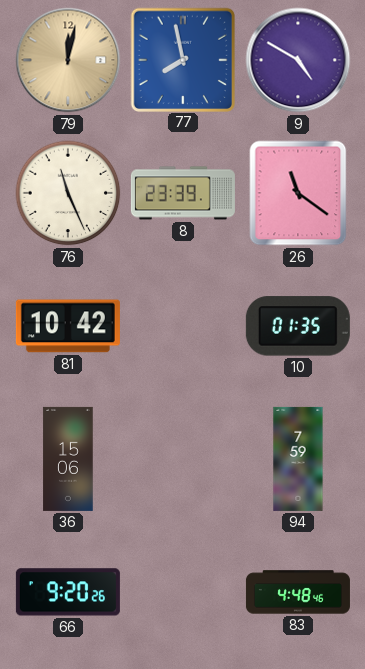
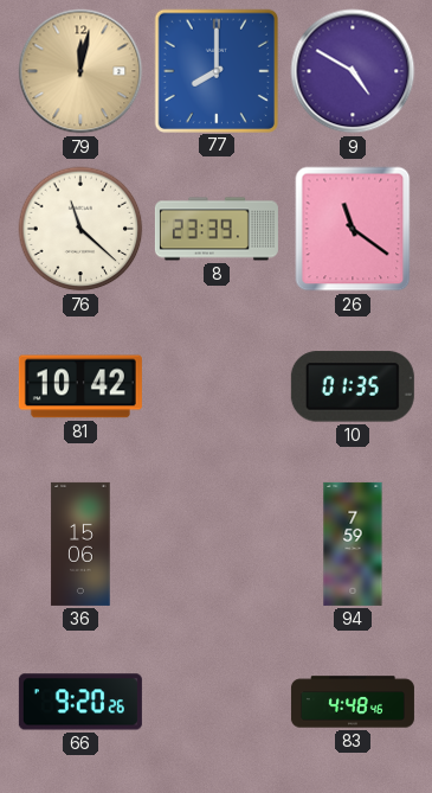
77: 7:58 -> 8:00
76: 11:26 -> 11:22
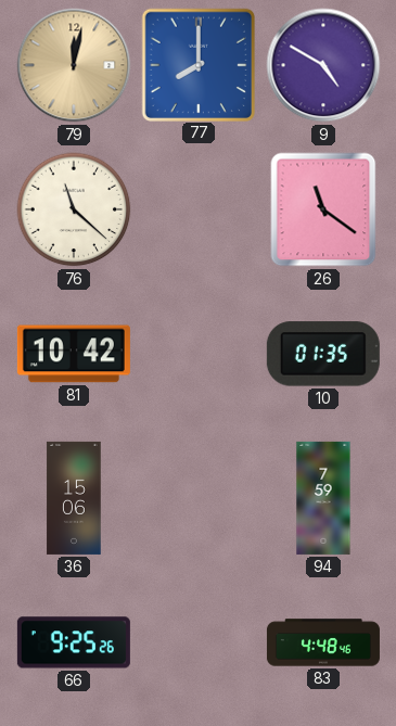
8: 23:39 -> none
66: 9:20 -> 9:25
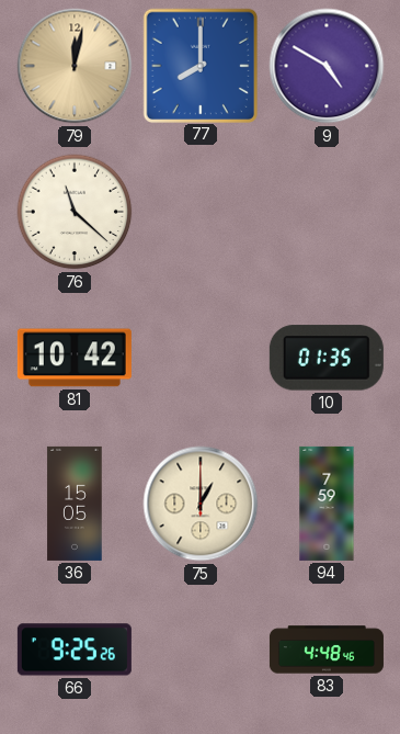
26: 11:21 -> none
36: 15:06 -> 15:05
75: none -> 1:00
